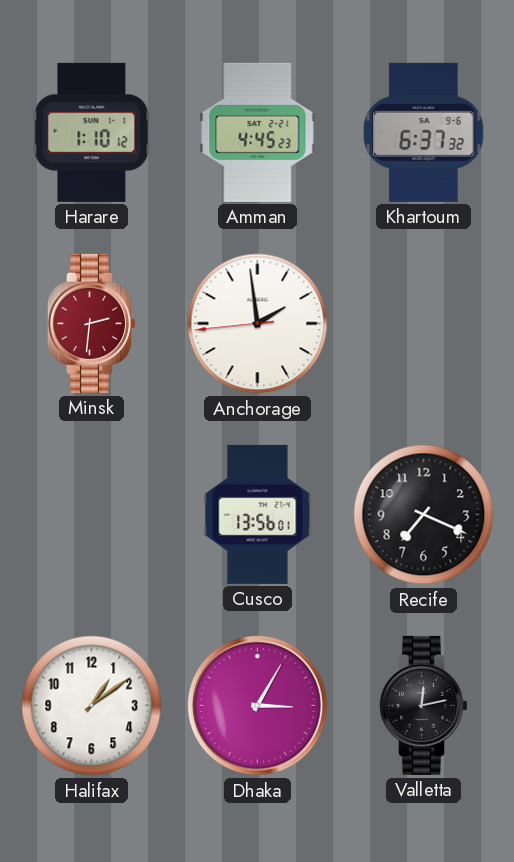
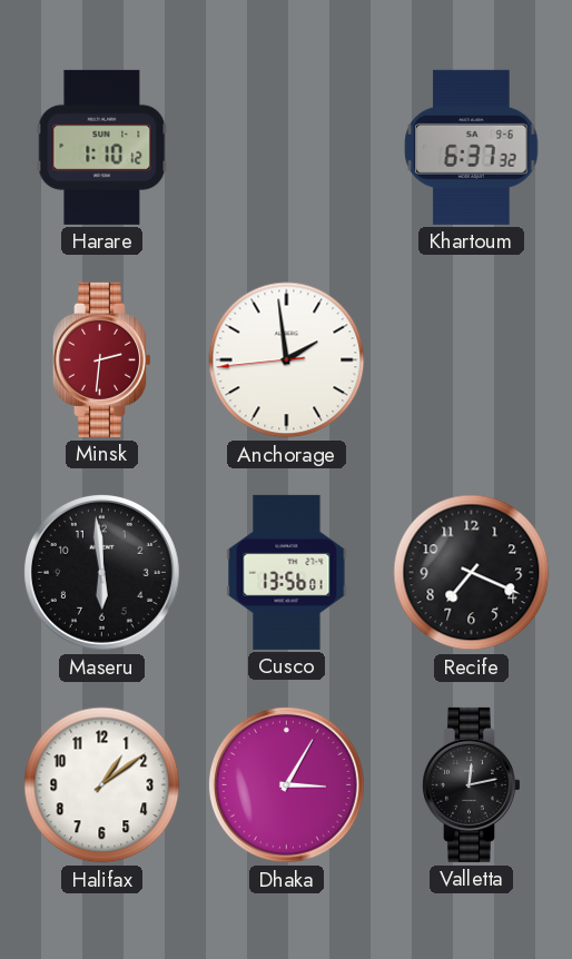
Amman: 4:45 -> none
Maseru: none -> 5:59
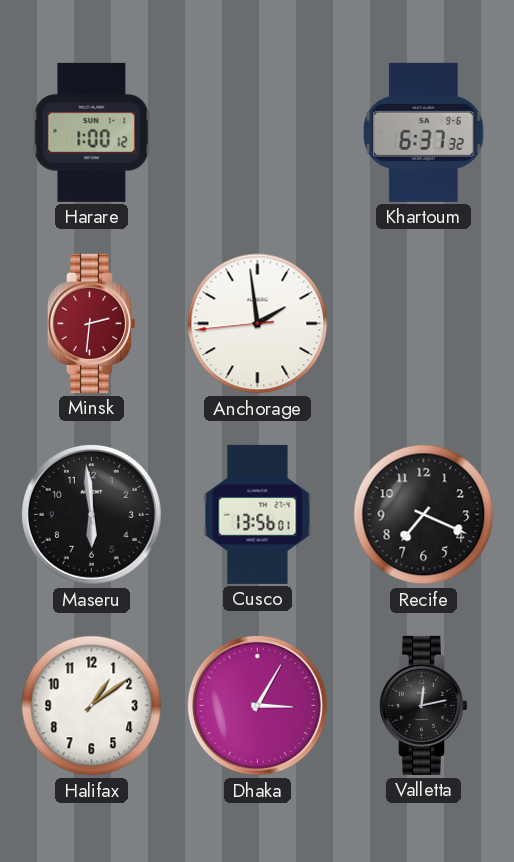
Harare: 1:10 -> 1:00
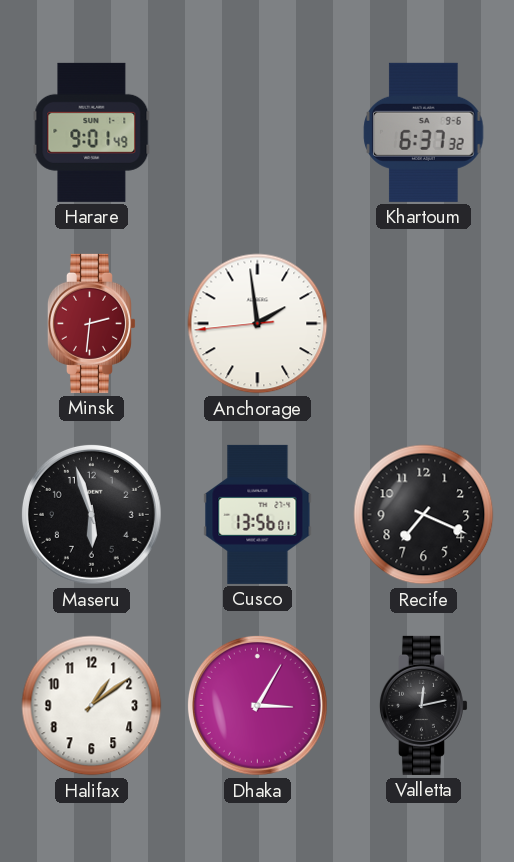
Harare: 1:00 -> 9:01
Maseru: 5:59 -> 5:57
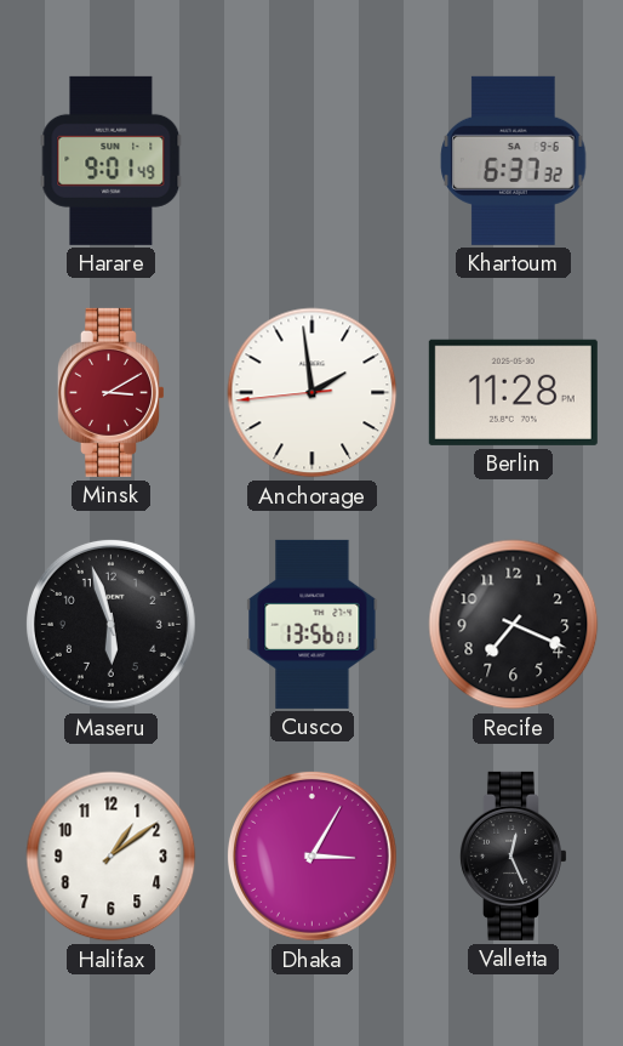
Minsk: 2:31 -> 3:10
Berlin: none -> 11:28
Valletta: 12:13 -> 12:26
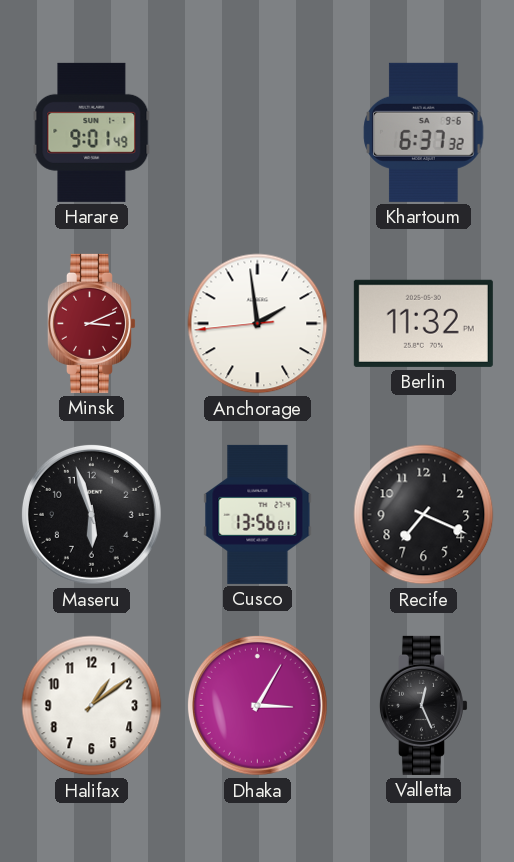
Minsk: 3:10 -> 3:11
Berlin: 11:28 -> 11:32
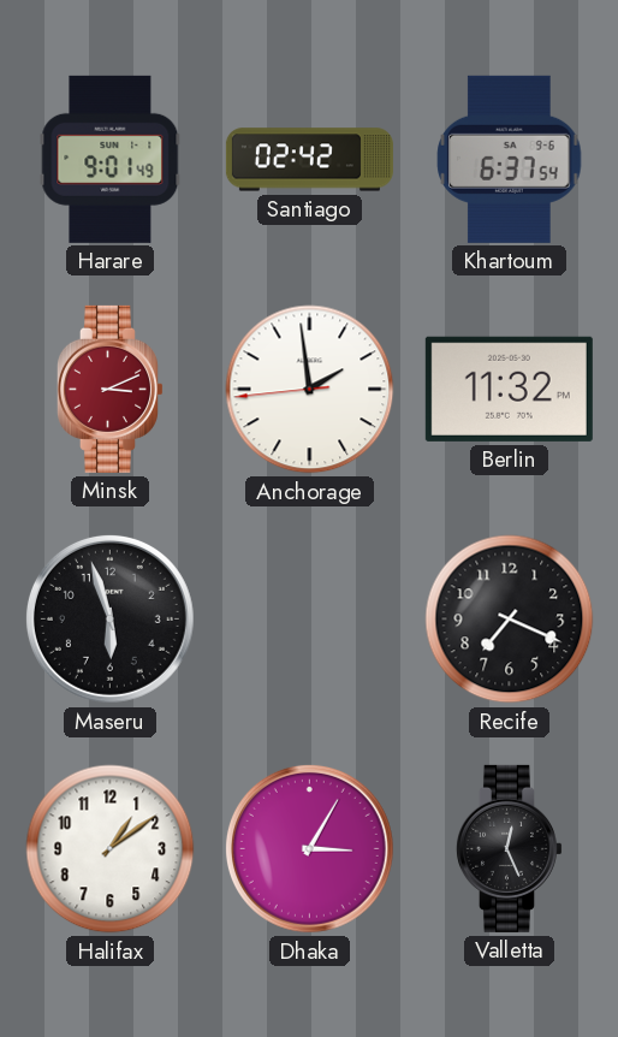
Santiago: none -> 02:42
Khartoum: 6:37:32 -> 6:37:54
Cusco: 13:56 -> none
